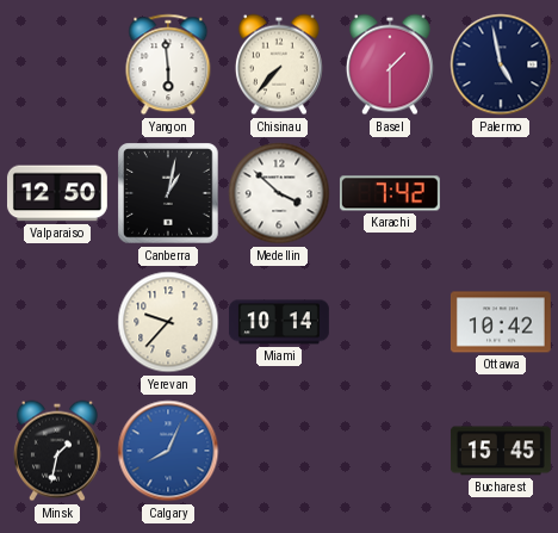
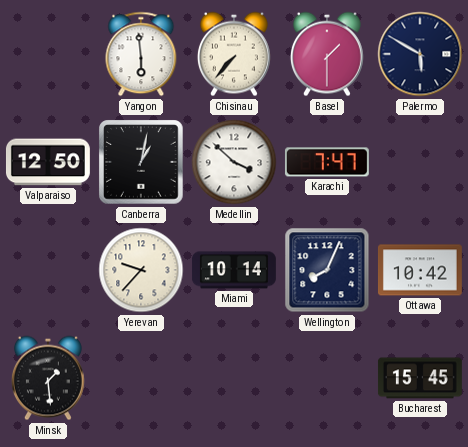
Palermo: 4:58 -> 5:50
Karachi: 7:42 -> 7:47
Wellington: none -> 8:04
Minsk: 1:32 -> 1:29
Calgary: 8:04 -> none
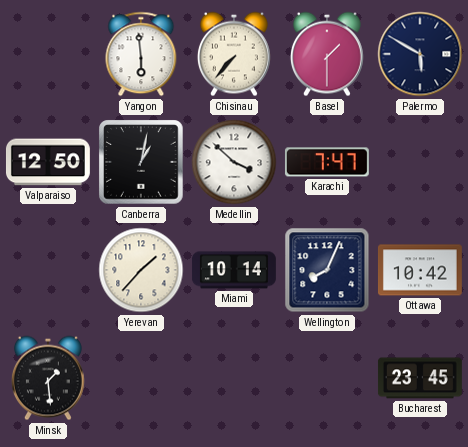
Yerevan: 9:37 -> 1:37
Bucharest: 15:45 -> 23:45
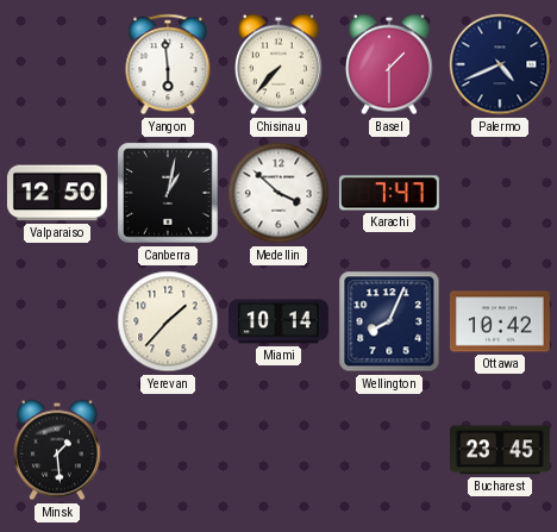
Palermo: 5:50 -> 4:41
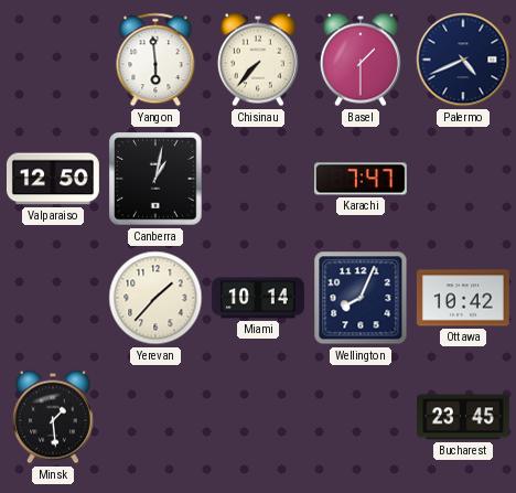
Medellin: 3:52 -> none
